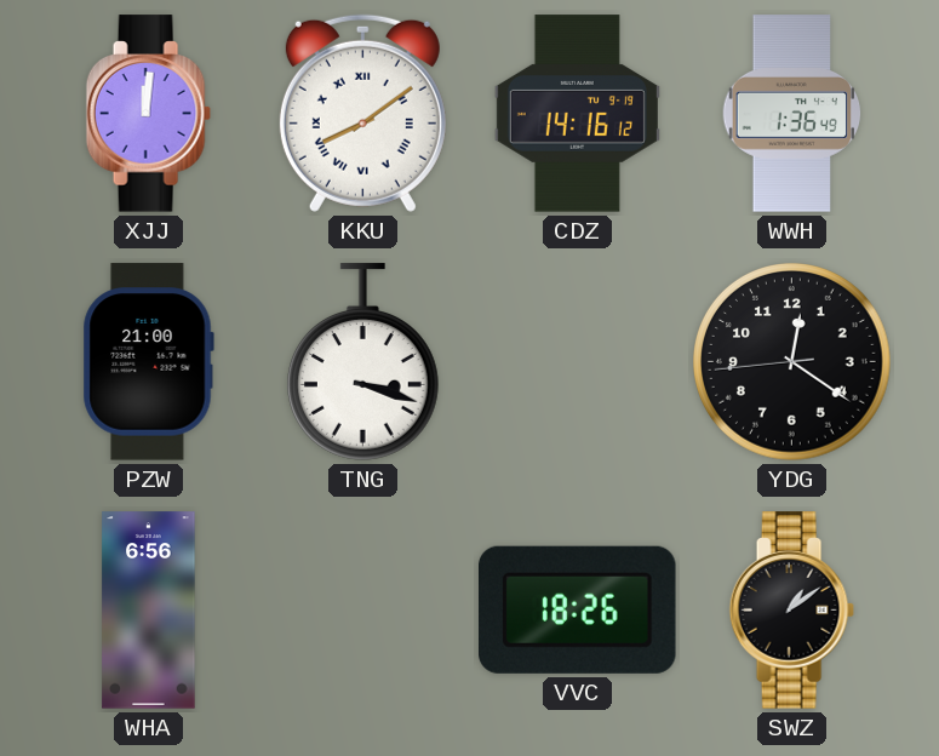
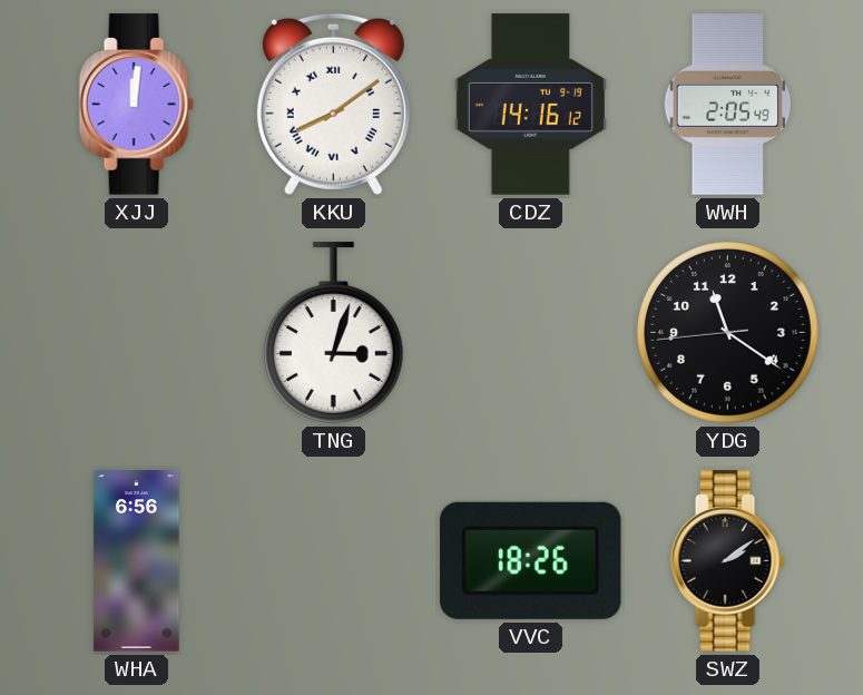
WWH: 1:36 -> 2:05
PZW: 21:00 -> none
TNG: 3:18 -> 3:03
YDG: 12:20 -> 11:20
SWZ: 1:09 -> 2:09
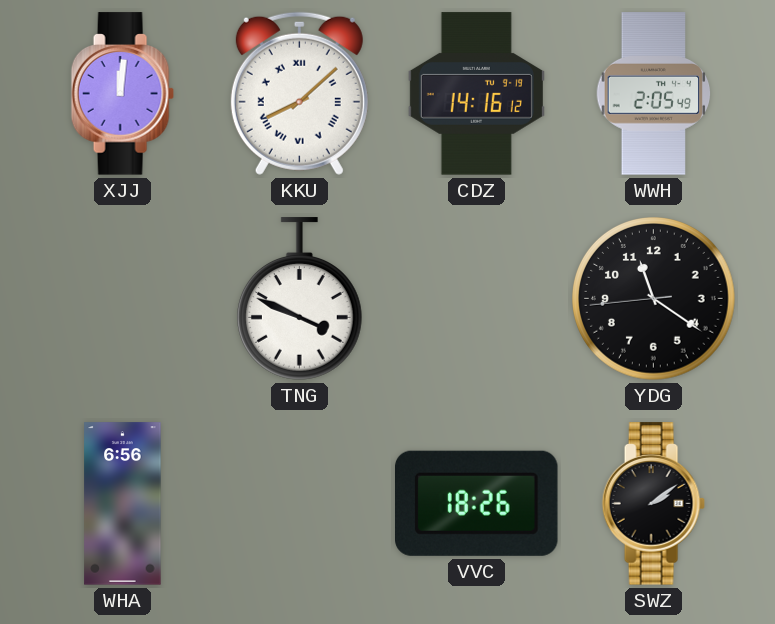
KKU: 8:09 -> 8:08
TNG: 3:03 -> 3:49
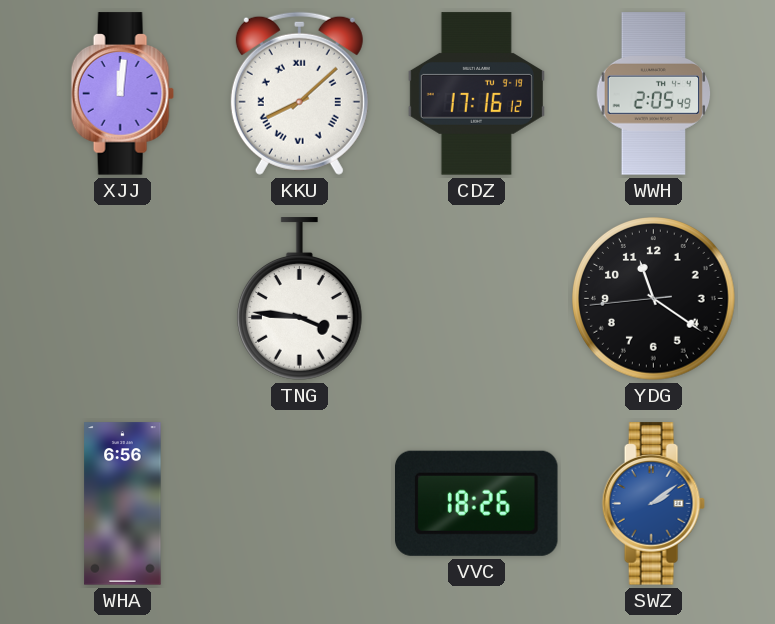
CDZ: 14:16 -> 17:16
TNG: 3:49 -> 3:46
SWZ dial: black -> blue
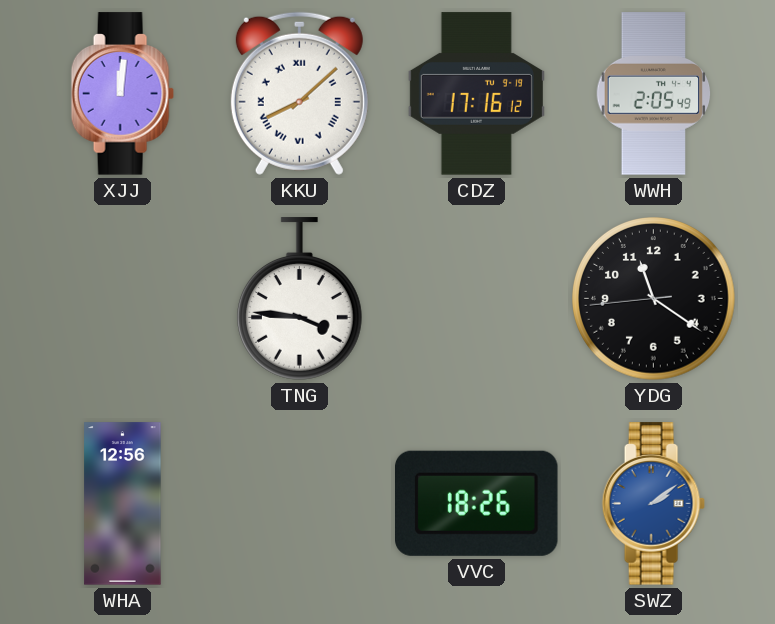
WHA: 6:56 -> 12:56
